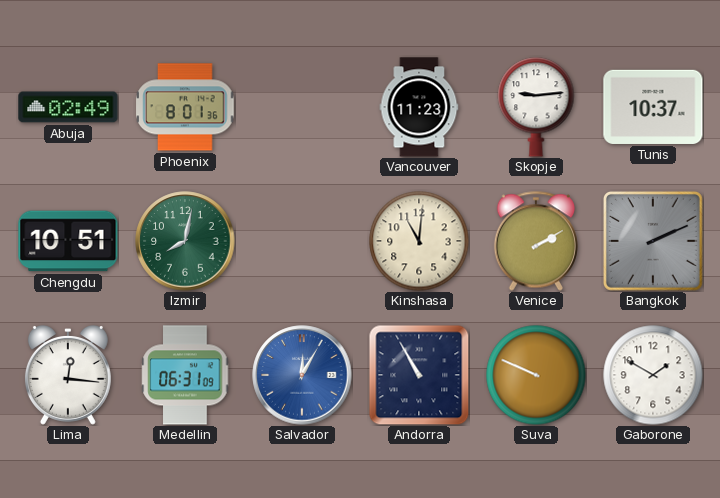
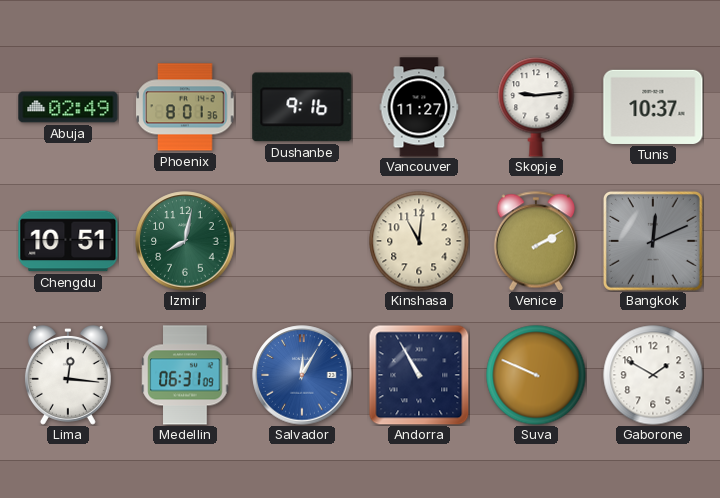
Dushanbe: none -> 9:16
Vancouver: 11:23 -> 11:27
Bangkok: 2:11 -> 12:11
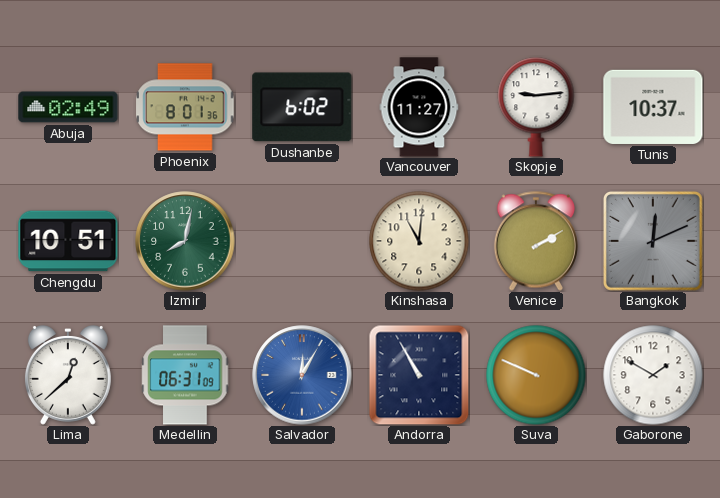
Dushanbe: 9:16 -> 6:02
Lima: 12:16 -> 12:38
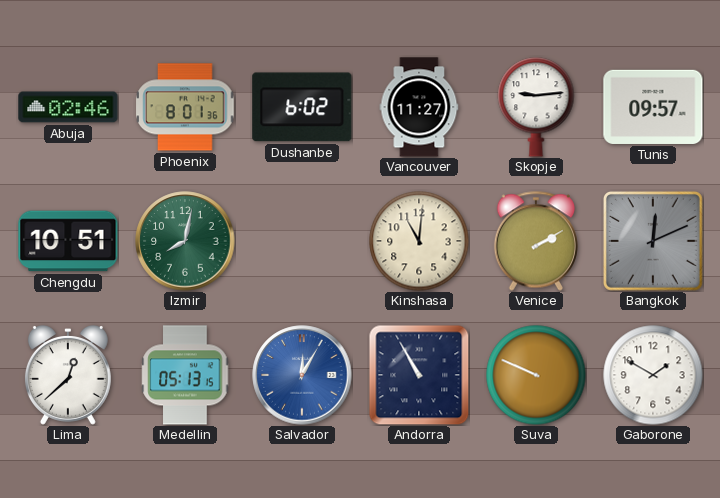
Abuja: 02:49 -> 02:46
Tunis: 10:37 -> 09:57
Medellin: 06:31 -> 05:13
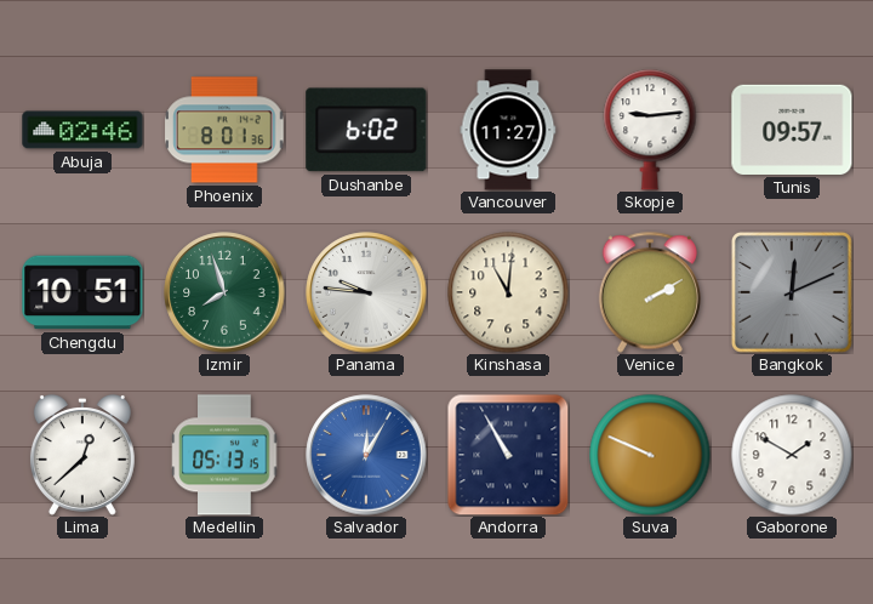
Izmir: 8:02 -> 7:57
Panama: none -> 9:46
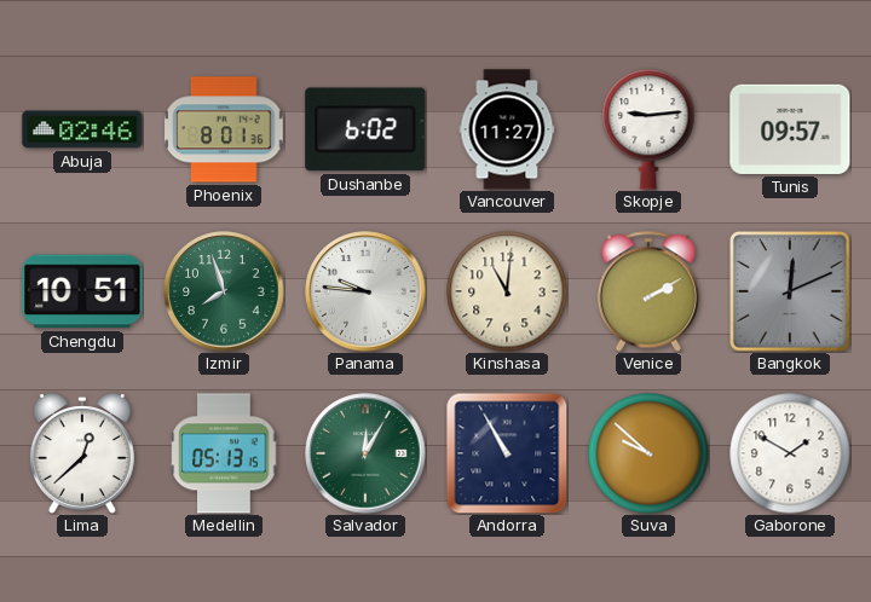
Salvador dial: blue -> green
Suva: 9:49 -> 9:52
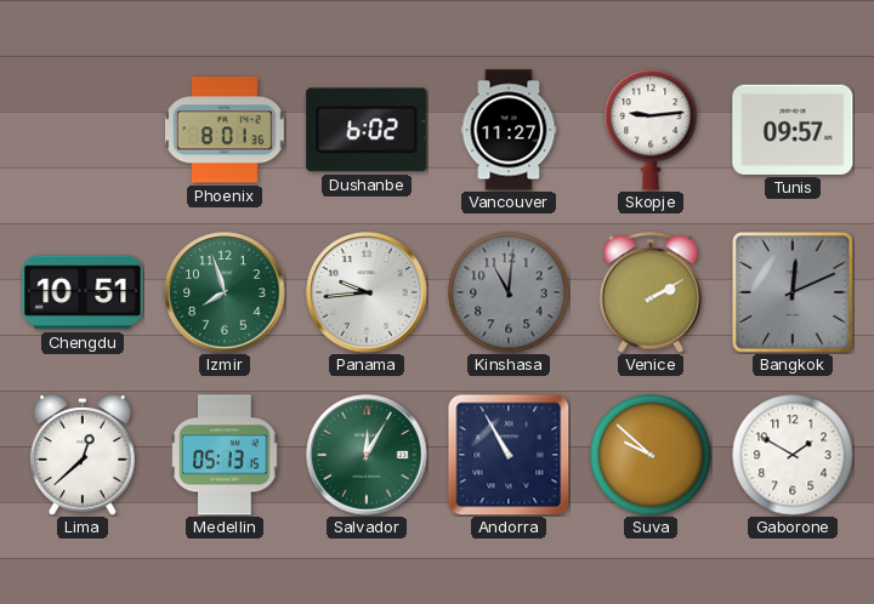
Abuja: 02:46 -> none
Panama: 9:46 -> 9:44
Kinshasa dial: cream -> grey
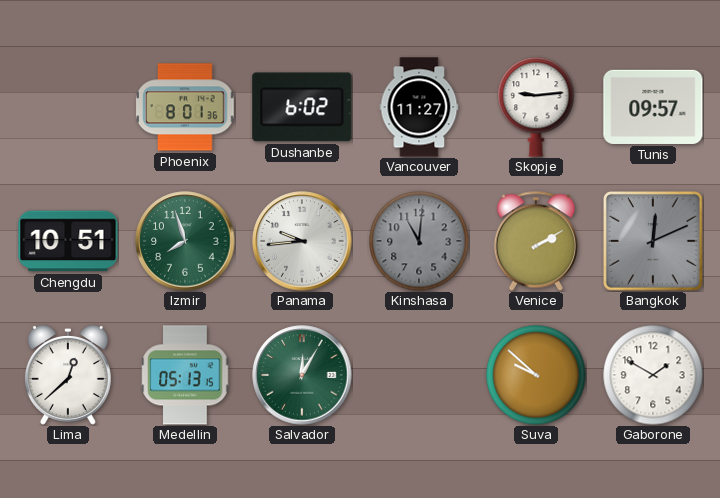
Andorra: 10:55 -> none
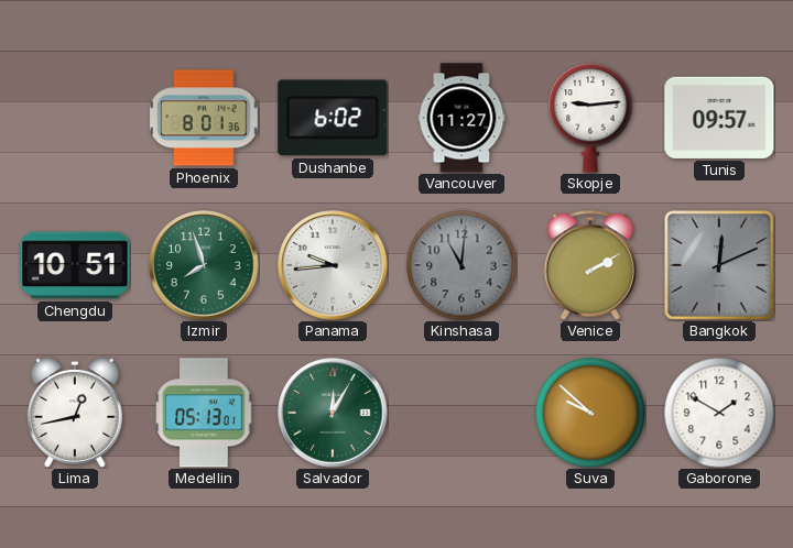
Lima: 12:38 -> 12:43
Medellin: 05:13:15 -> 05:13:01
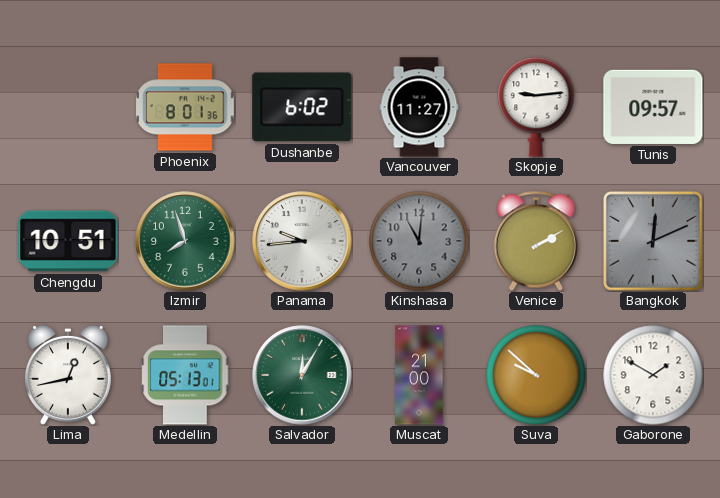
Muscat: none -> 21:00
